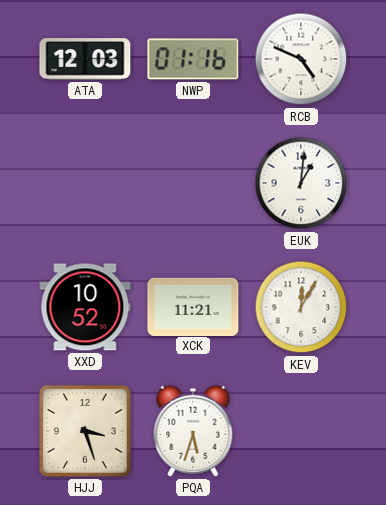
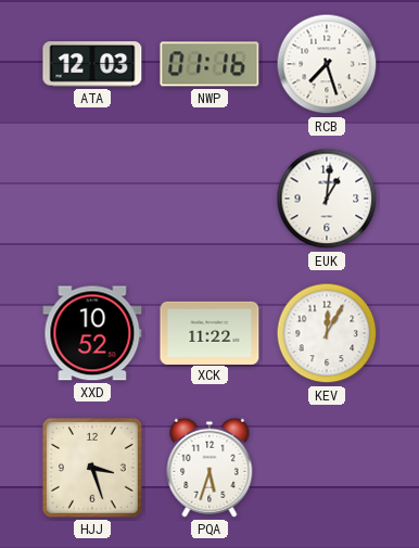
RCB: 4:49 -> 7:27
XCK: 11:21 -> 11:22
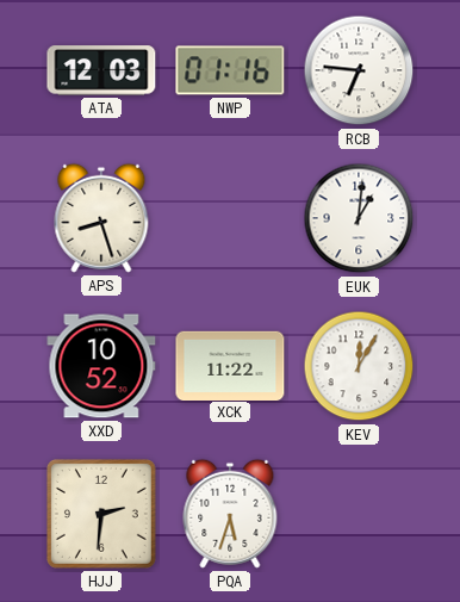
RCB: 7:27 -> 6:46
APS: none -> 8:27
HJJ: 3:27 -> 2:31
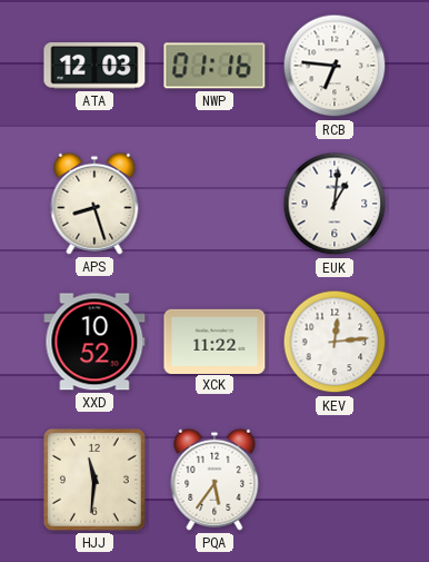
KEV: 12:05 -> 12:14
HJJ: 2:31 -> 11:31
PQA: 5:33 -> 5:36
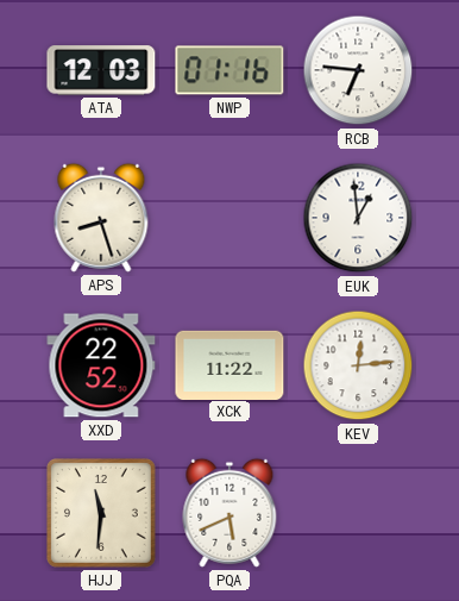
EUK: 1:01 -> 12:59
XXD: 10:52 -> 22:52
PQA: 5:36 -> 5:41
